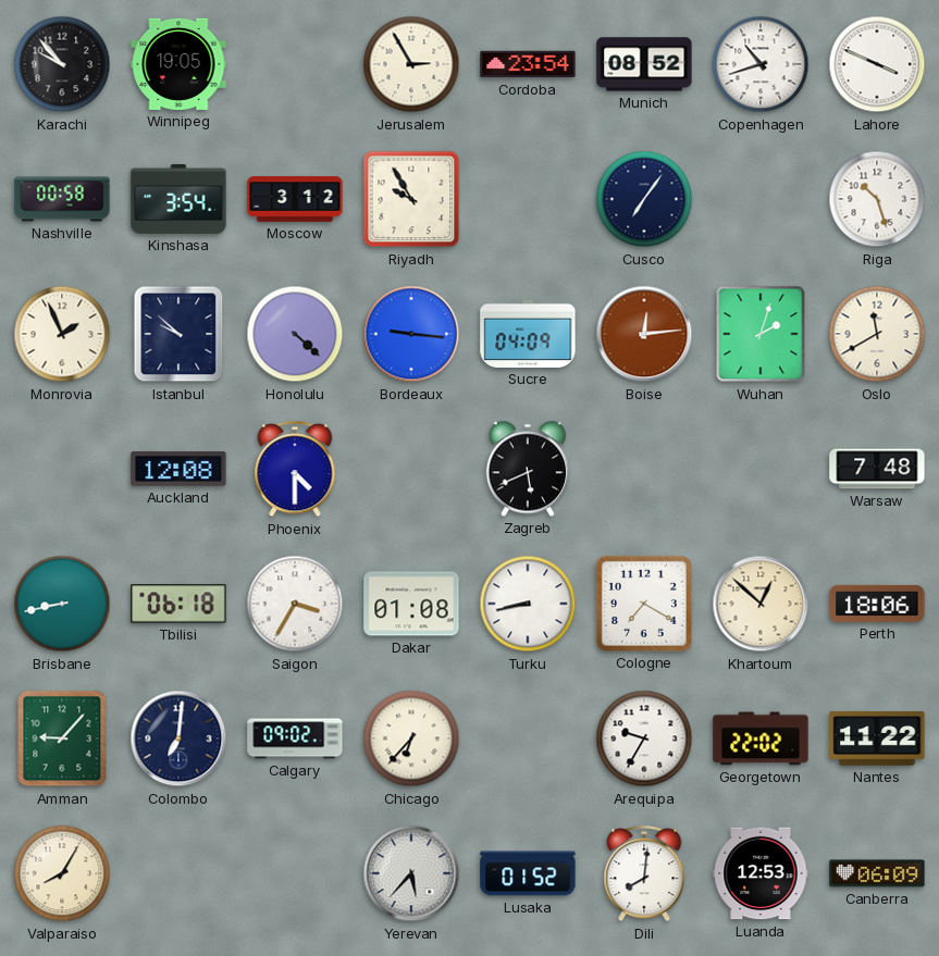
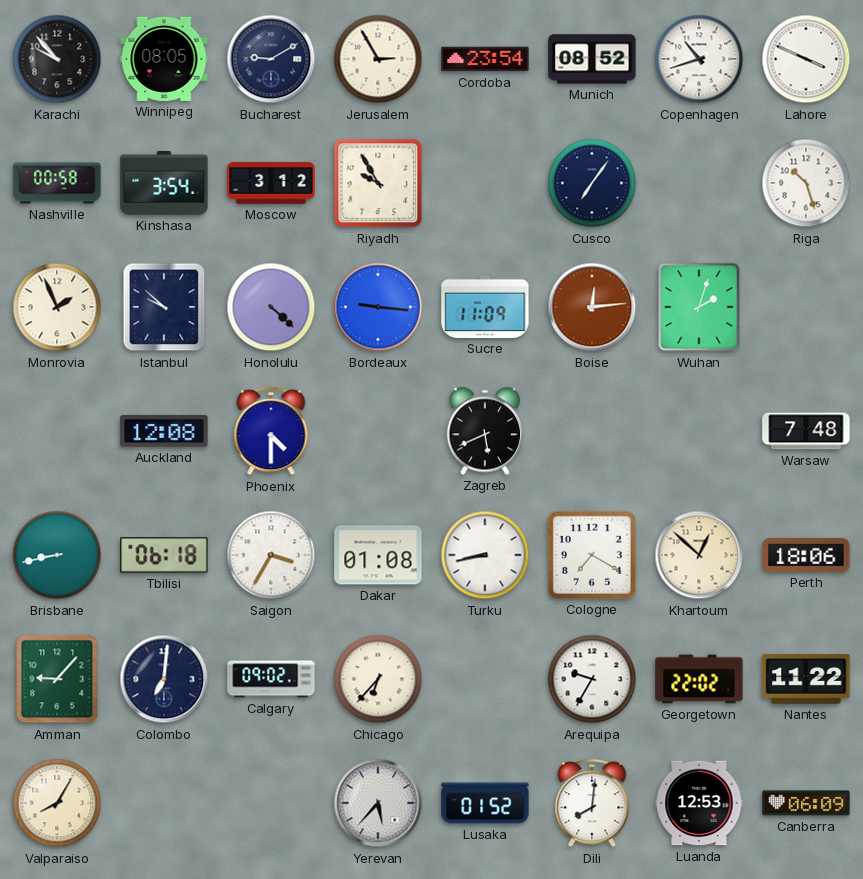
Winnipeg: 19:05 -> 08:05
Bucharest: none -> 9:10
Sucre: 04:09 -> 11:09
Oslo: 11:40 -> none
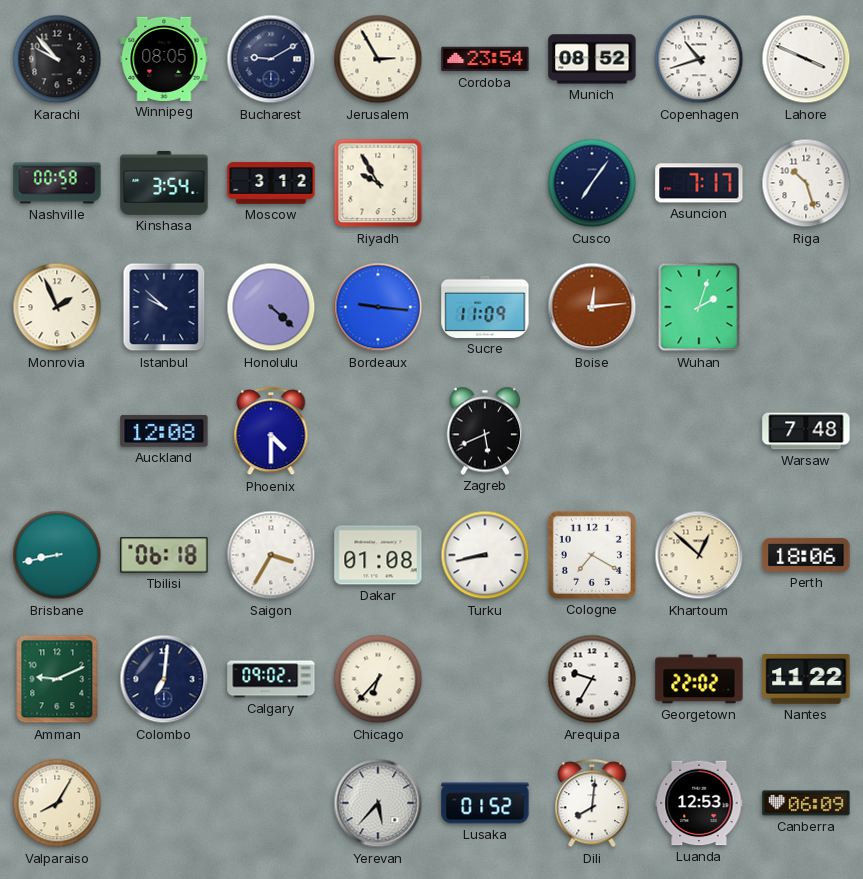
Asuncion: none -> 7:17
Amman: 9:07 -> 9:11
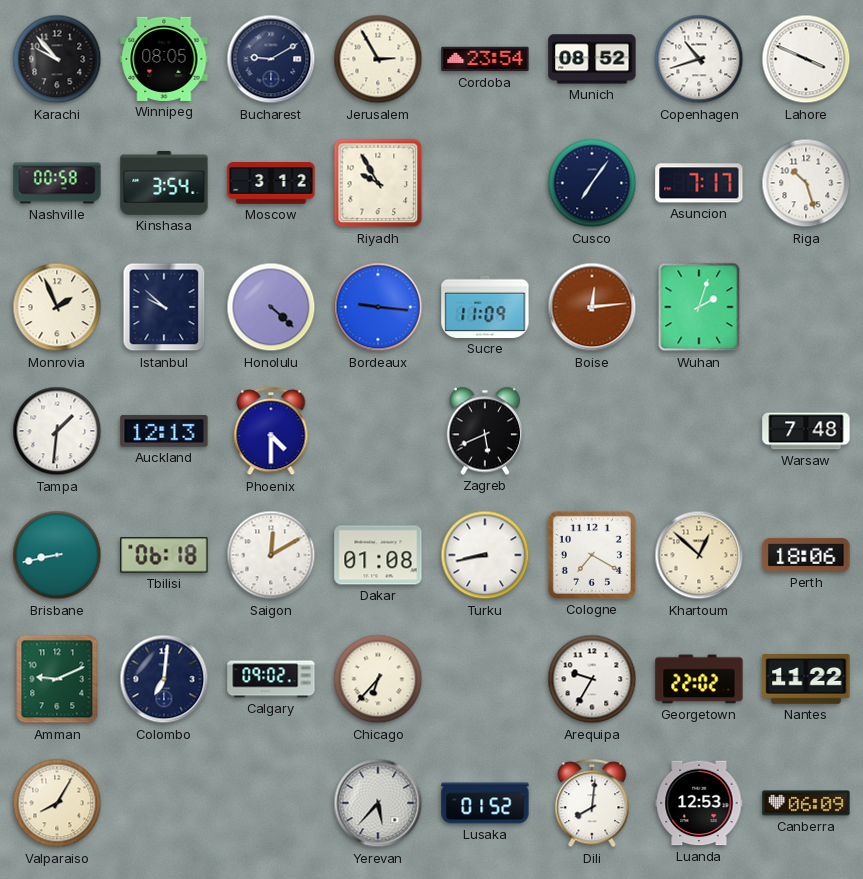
Tampa: none -> 1:31
Auckland: 12:08 -> 12:13
Saigon: 3:35 -> 12:10
